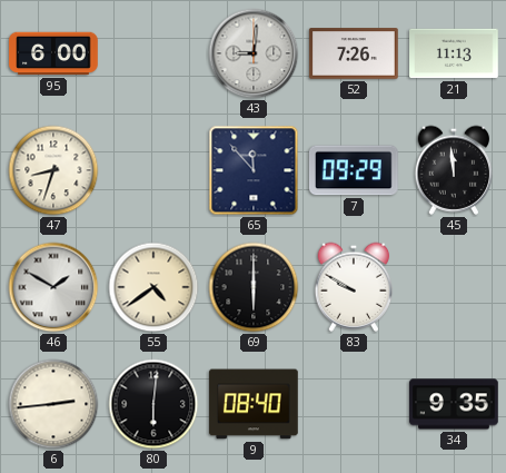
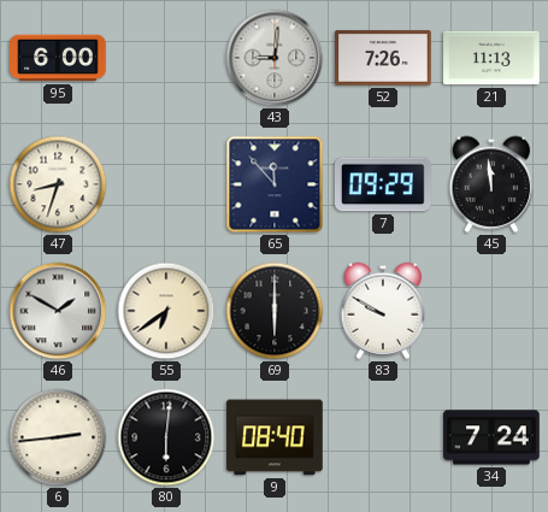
55: 4:39 -> 6:39
34: 9:35 -> 7:24
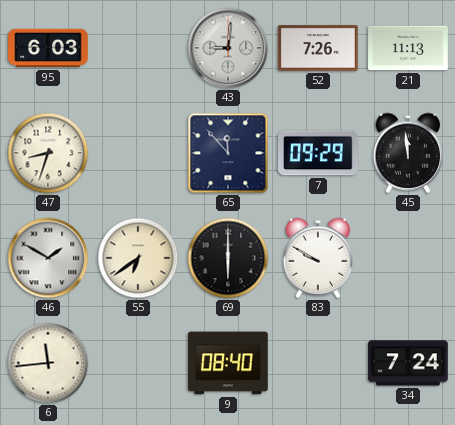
95: 6:00 -> 6:03
6: 2:44 -> 11:44
80: 6:01 -> none
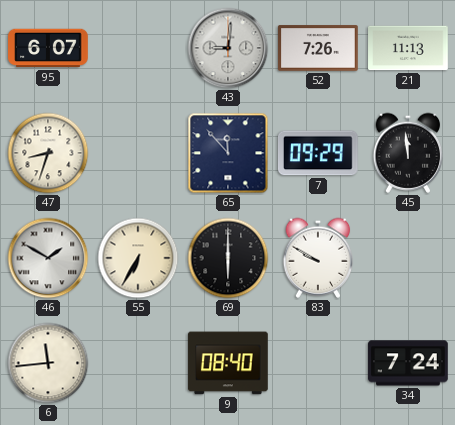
95: 6:03 -> 6:07
55: 6:39 -> 6:35
